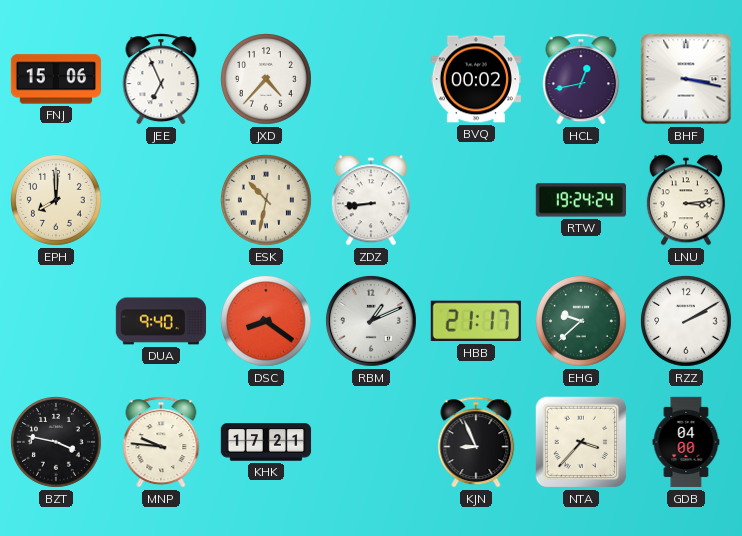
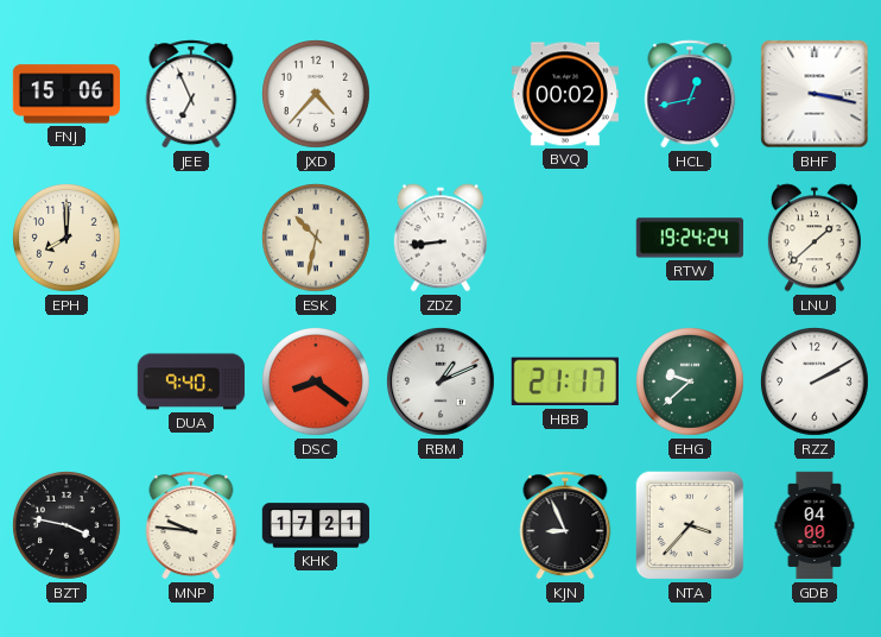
LNU: 3:14 -> 1:38
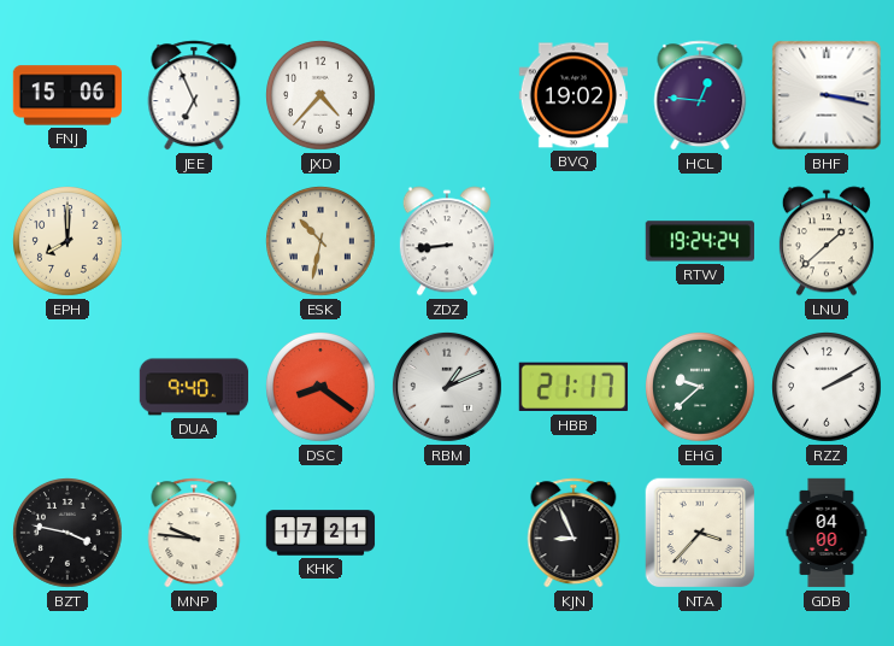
BVQ: 00:02 -> 19:02
HCL: 12:43 -> 12:46
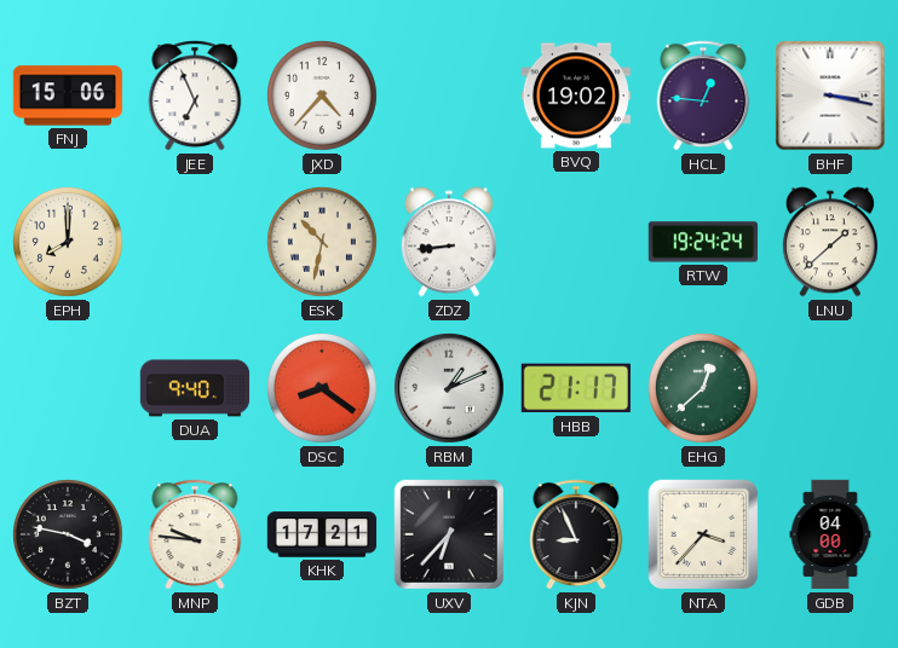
EHG: 9:38 -> 12:38
RZZ: 2:10 -> none
UXV: none -> 6:37
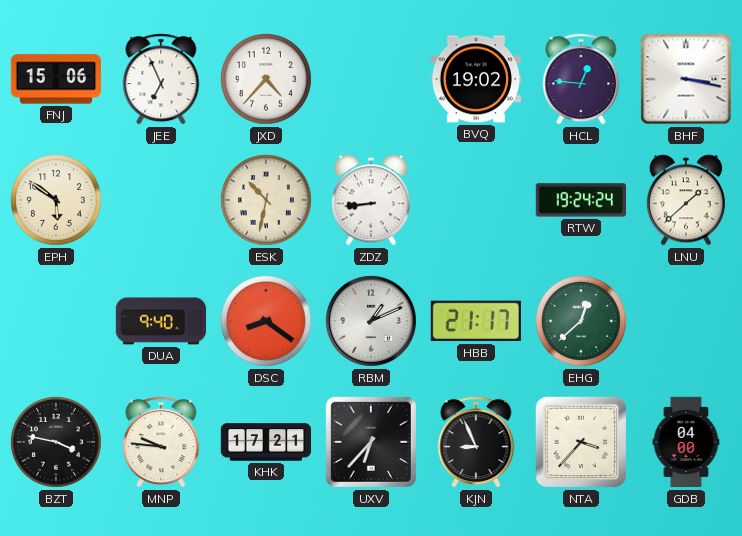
EPH: 8:00 -> 5:51
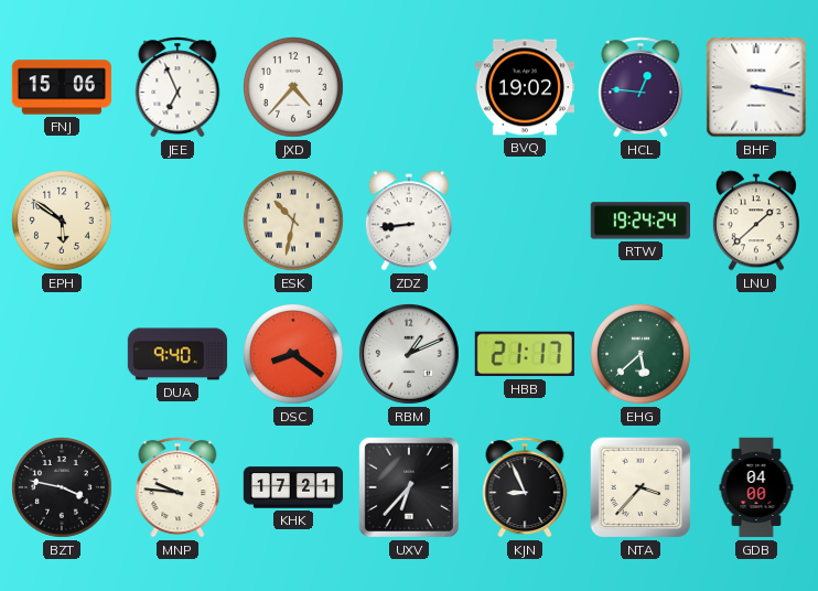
EHG: 12:38 -> 5:38
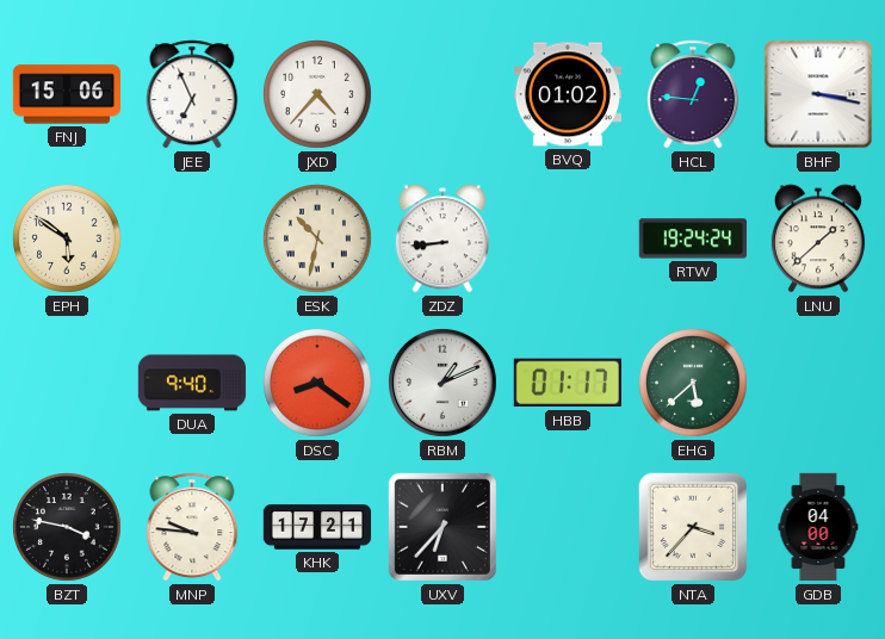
BVQ: 19:02 -> 01:02
HBB: 21:17 -> 01:17
KJN: 8:56 -> none
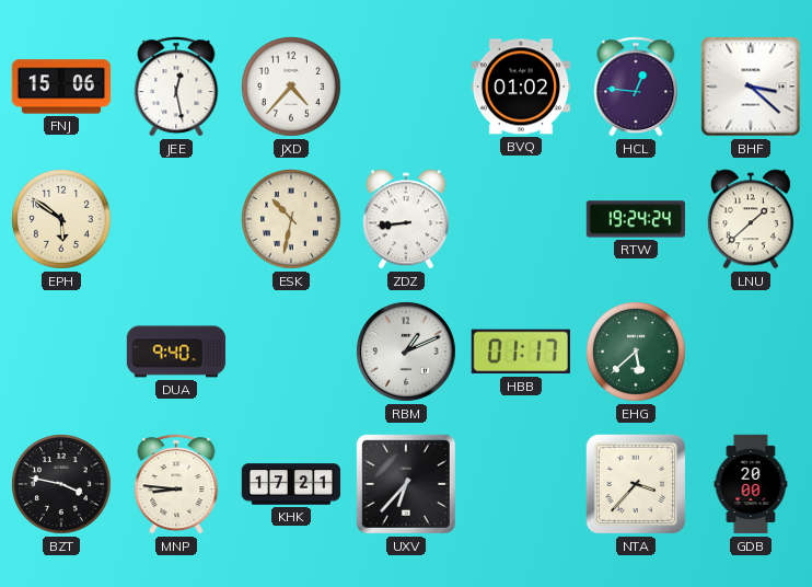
JEE: 6:56 -> 12:28
BHF: 3:17 -> 3:22
DSC: 8:21 -> none
MNP: 9:46 -> 8:46
GDB: 04:00 -> 20:00
